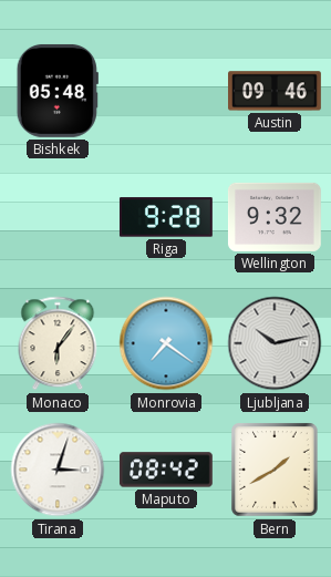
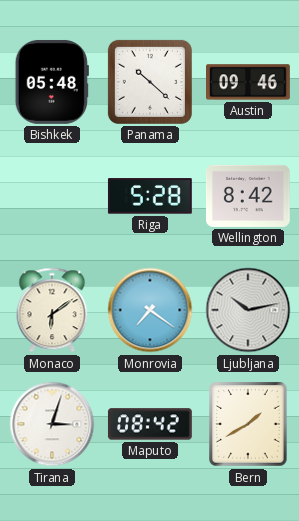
Panama: none -> 10:22
Riga: 9:28 -> 5:28
Wellington: 9:32 -> 8:42
Monaco: 6:06 -> 6:09
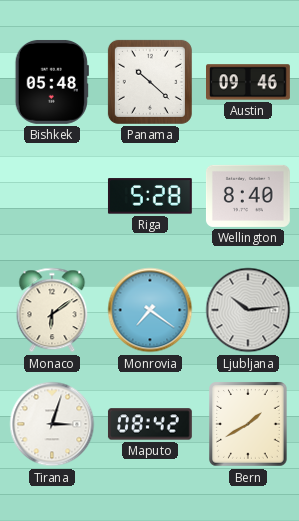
Wellington: 8:42 -> 8:40
Ljubljana: 10:13 -> 10:14
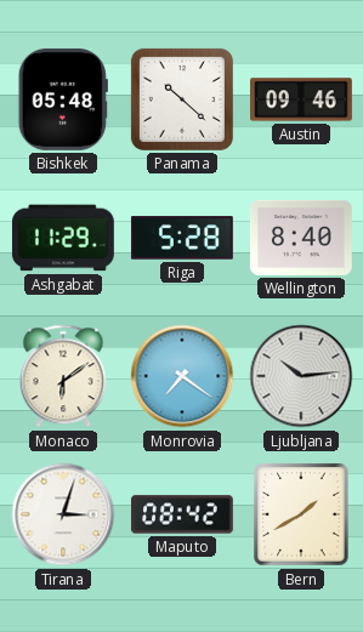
Ashgabat: none -> 11:29
